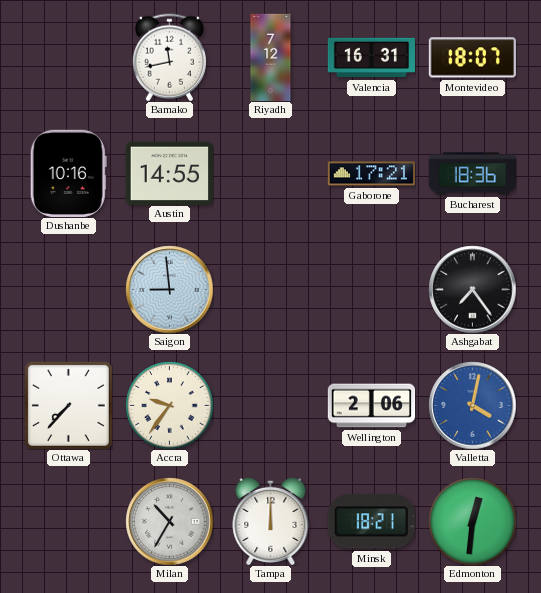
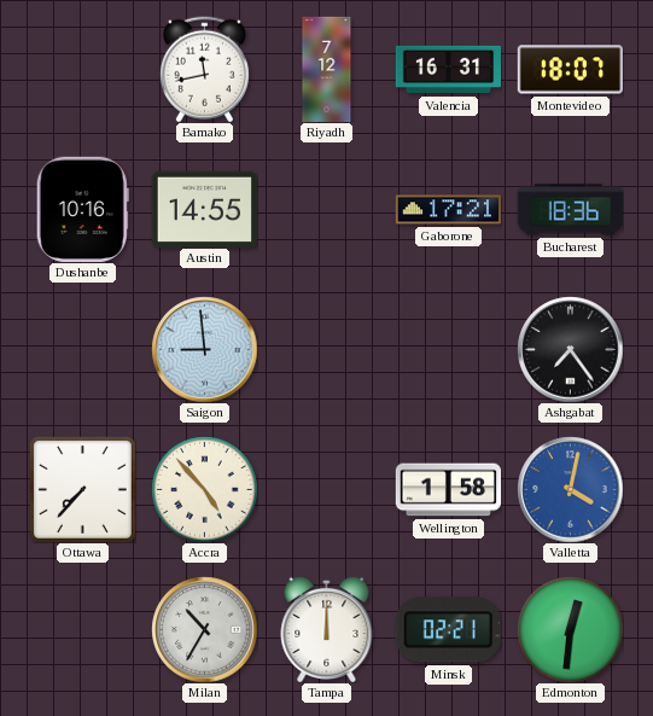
Accra: 9:36 -> 4:53
Wellington: 2:06 -> 1:58
Minsk: 18:21 -> 02:21
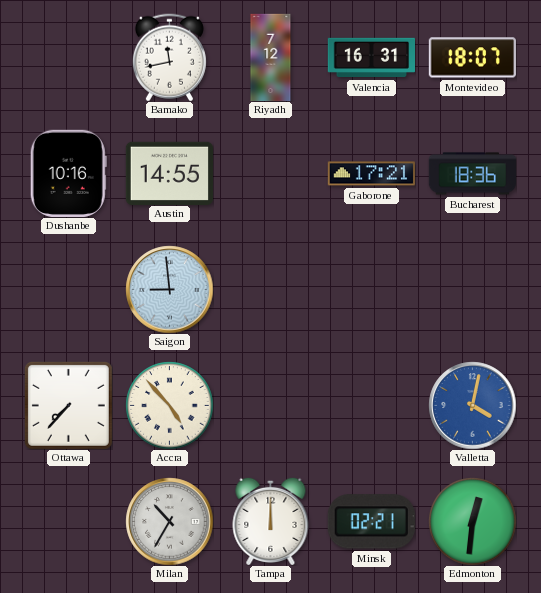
Ashgabat: 7:24 -> none
Wellington: 1:58 -> none
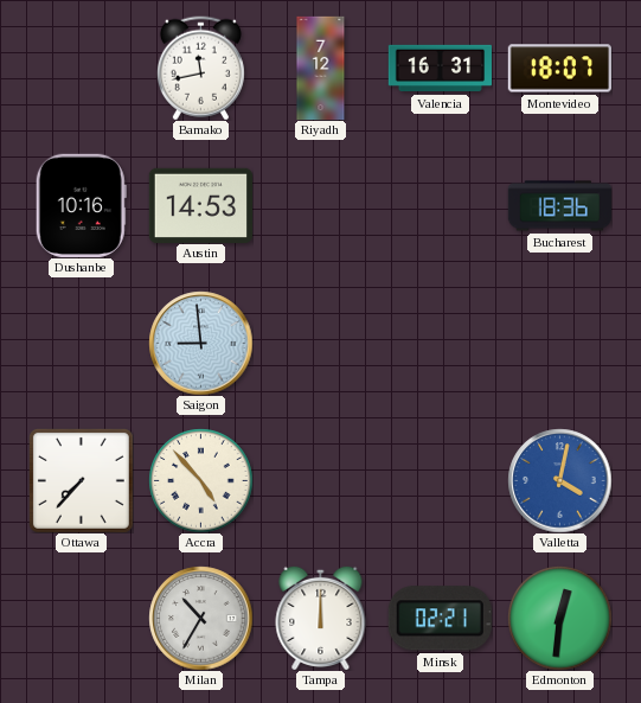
Austin: 14:55 -> 14:53
Gaborone: 17:21 -> none
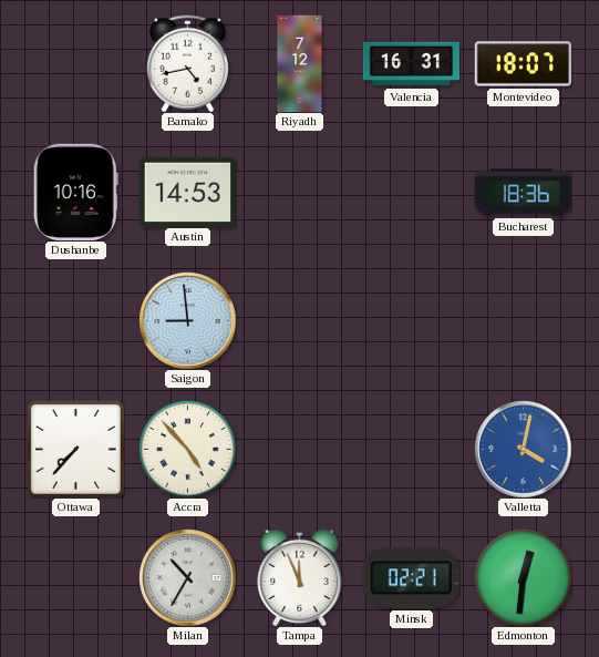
Bamako: 11:43 -> 4:43
Tampa: 12:00 -> 11:56
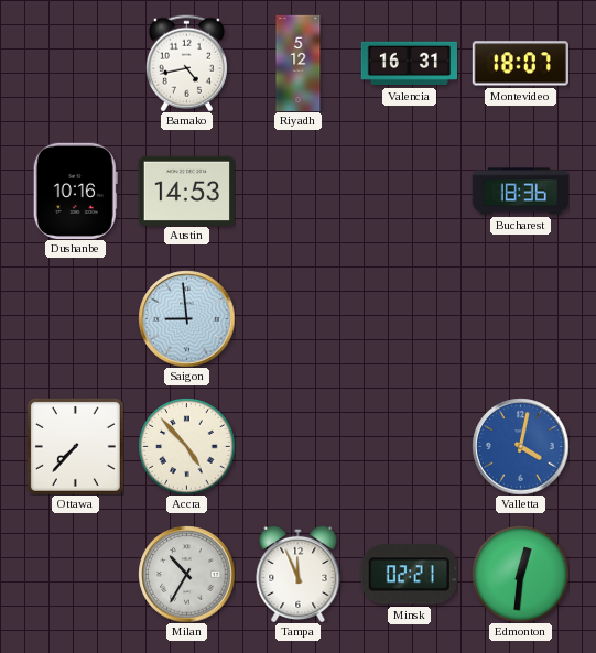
Riyadh: 7:12 -> 5:12
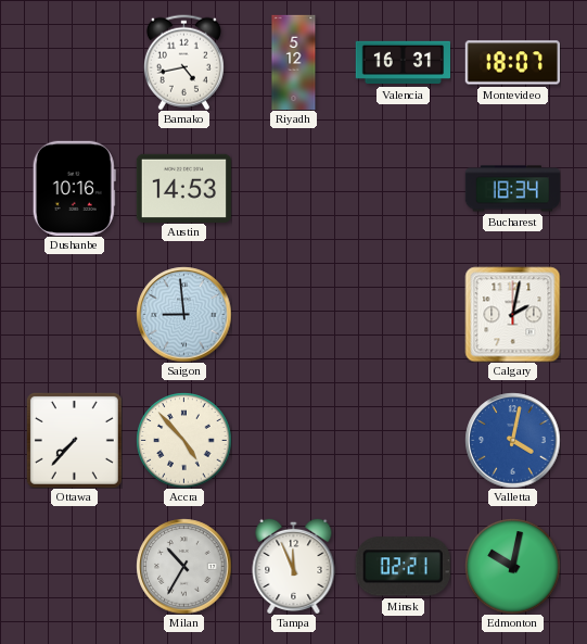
Bucharest: 18:36 -> 18:34
Calgary: none -> 2:02
Edmonton: 12:31 -> 10:02
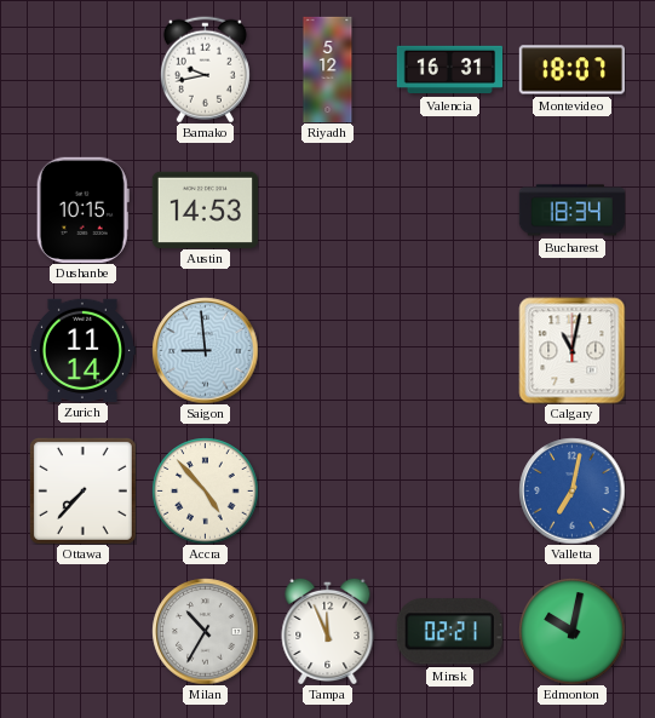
Bamako: 4:43 -> 9:43
Dushanbe: 10:16 -> 10:15
Zurich: none -> 11:14
Calgary: 2:02 -> 11:02
Valletta: 4:02 -> 7:02
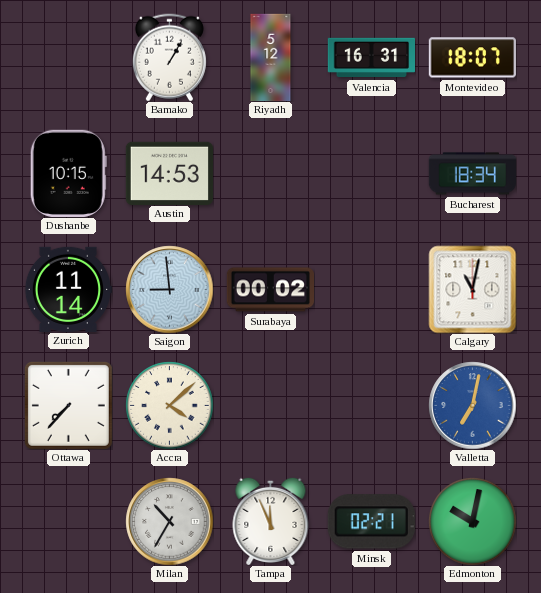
Bamako: 9:43 -> 1:05
Surabaya: none -> 00:02
Accra: 4:53 -> 4:08
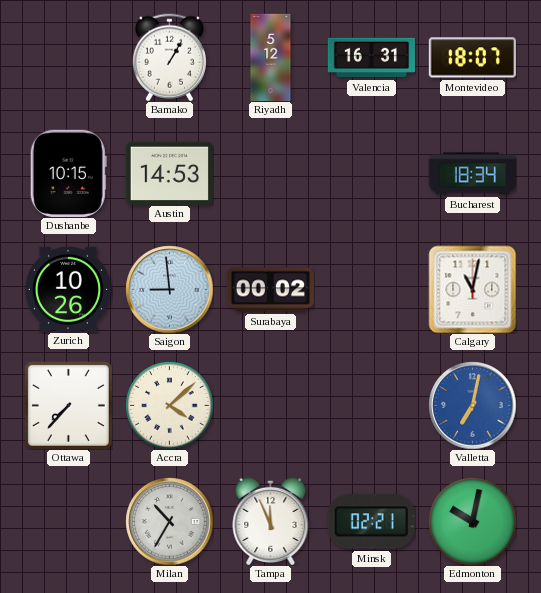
Zurich: 11:14 -> 10:26
